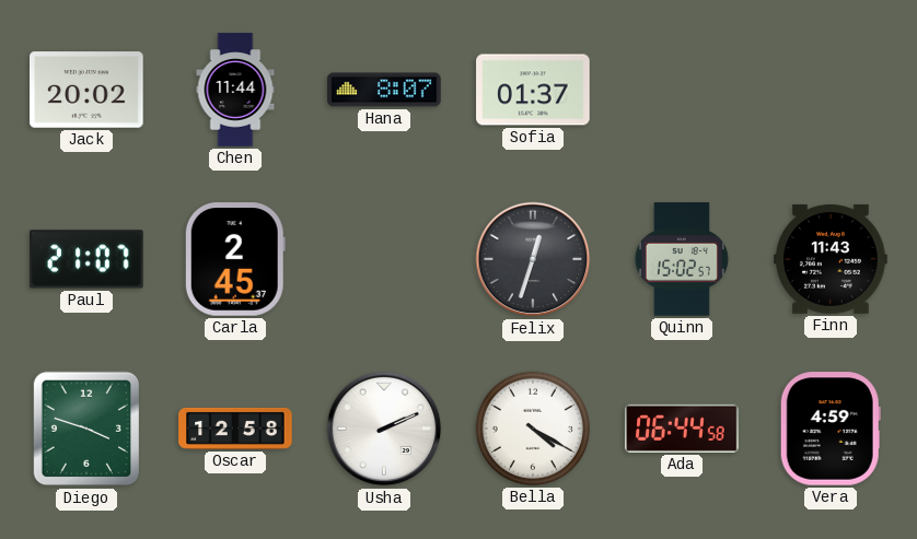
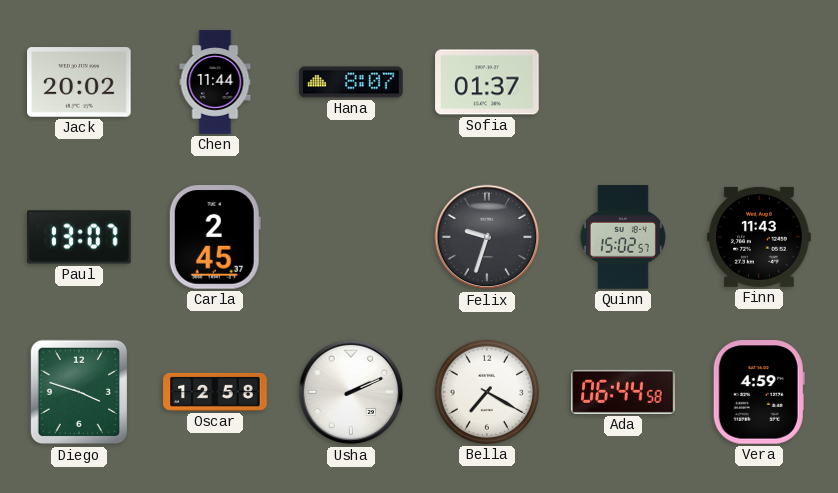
Paul: 21:07 -> 13:07
Felix: 12:33 -> 9:33
Bella: 4:20 -> 7:20
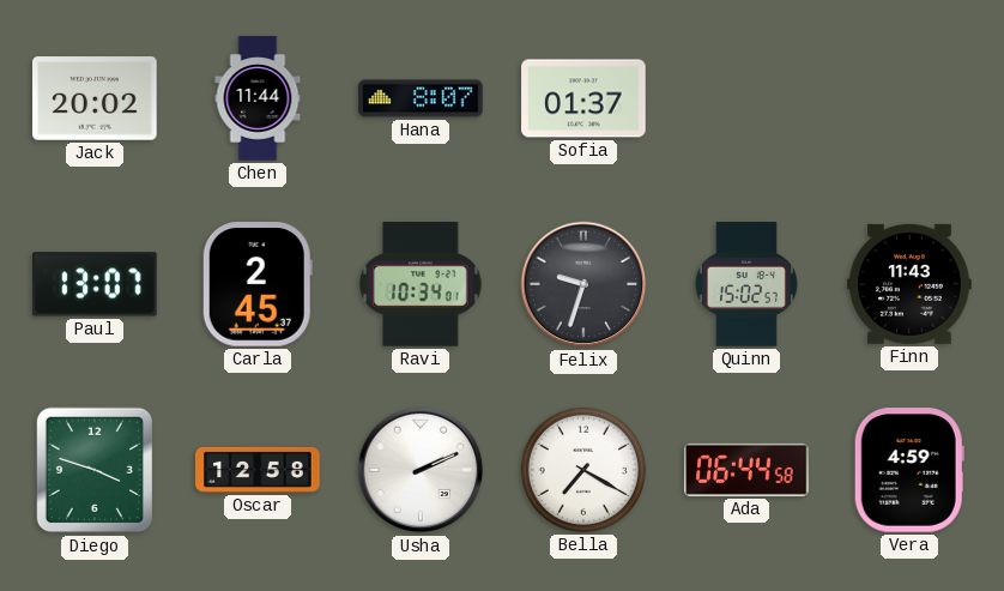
Ravi: none -> 10:34
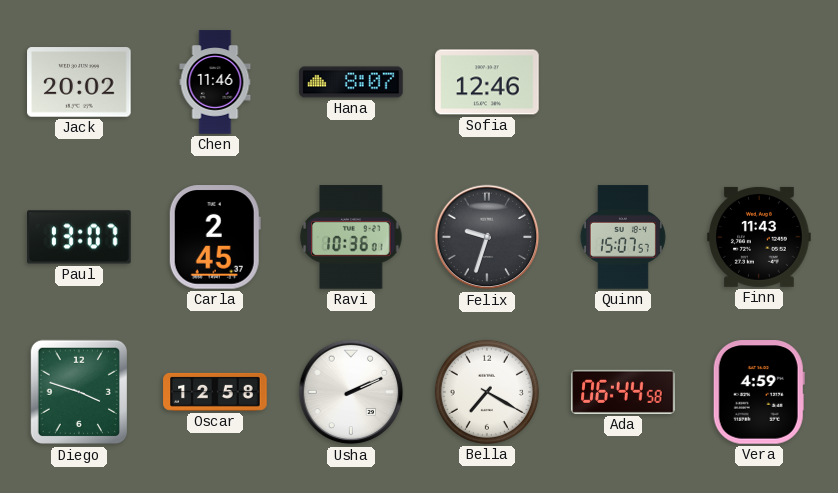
Chen: 11:44 -> 11:46
Sofia: 01:37 -> 12:46
Ravi: 10:34 -> 10:36
Quinn: 15:02 -> 15:07
